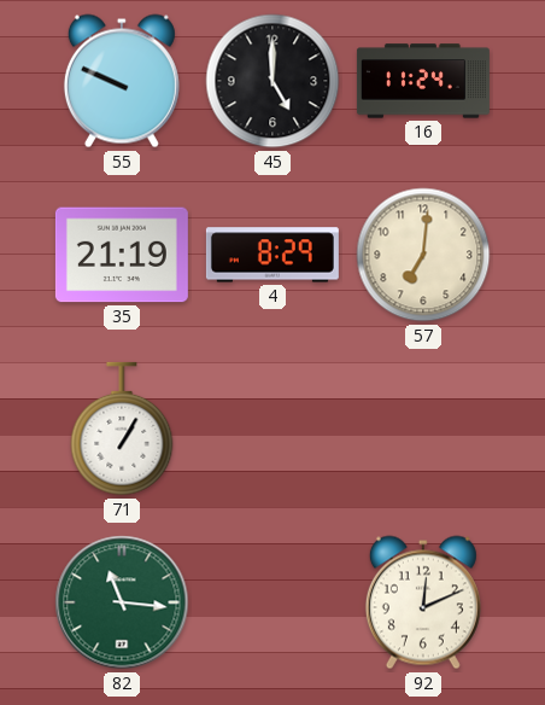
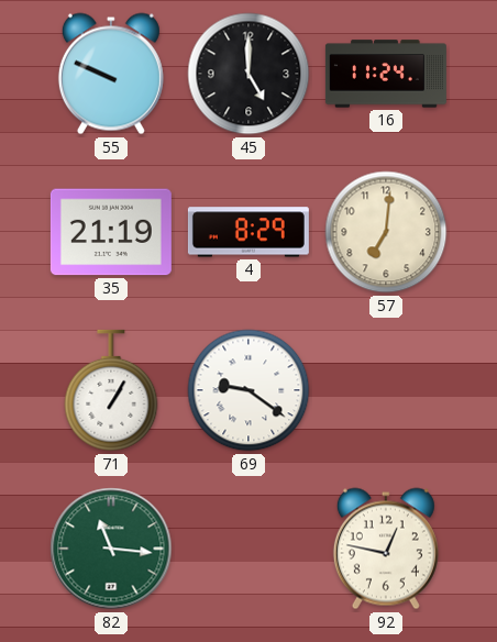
69: none -> 9:21
92: 12:11 -> 12:47
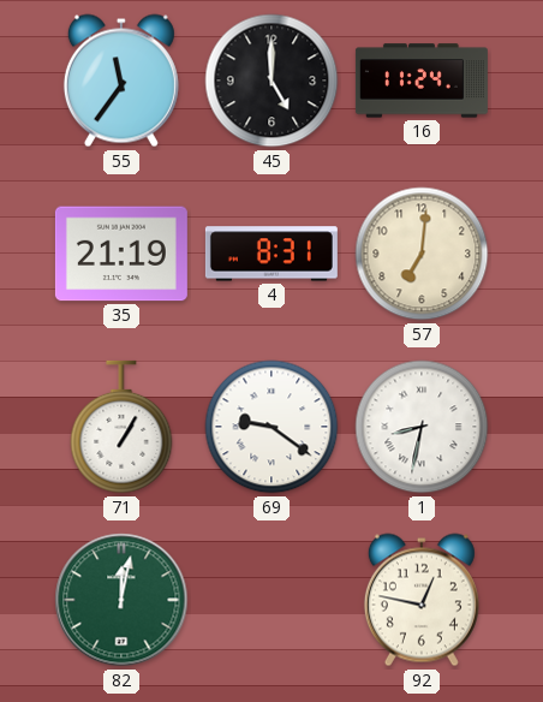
55: 9:49 -> 11:36
4: 8:29 -> 8:31
1: none -> 8:32
82: 11:16 -> 12:02
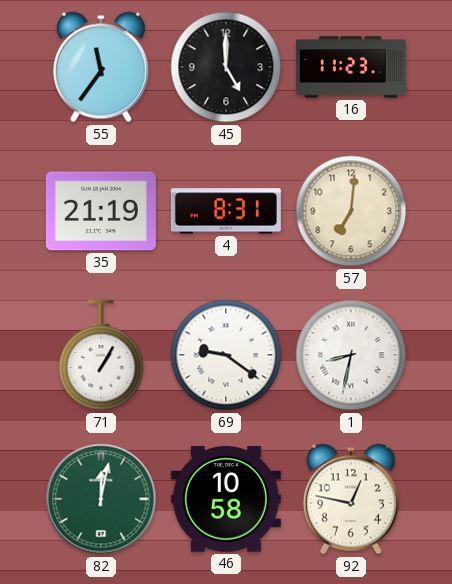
16: 11:24 -> 11:23
46: none -> 10:58
